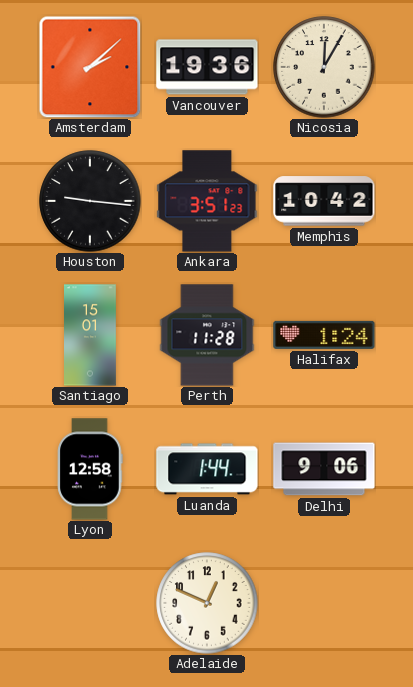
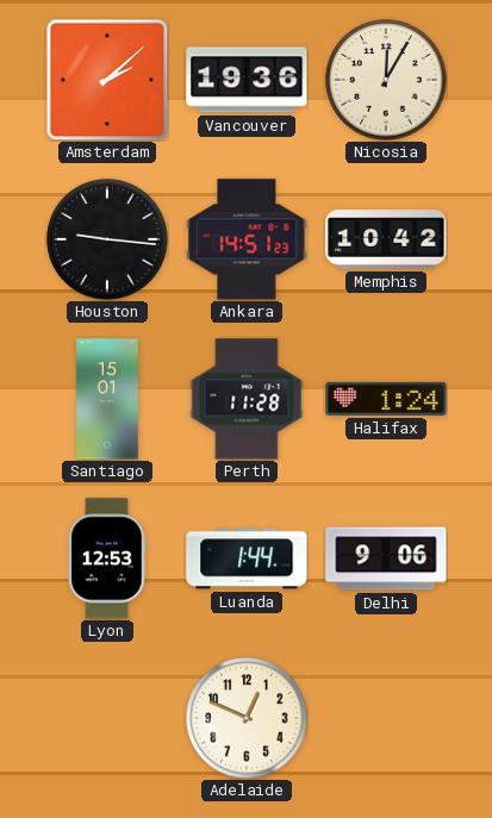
Ankara: 3:51 -> 14:51
Lyon: 12:58 -> 12:53
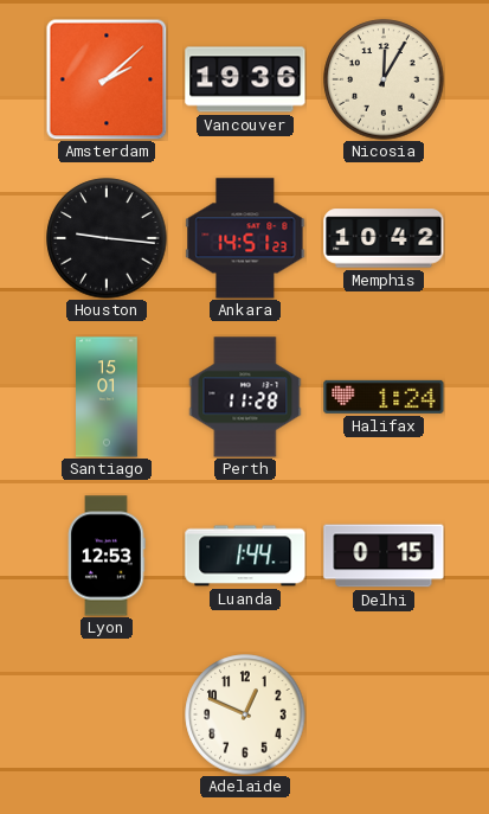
Delhi: 9:06 -> 0:15
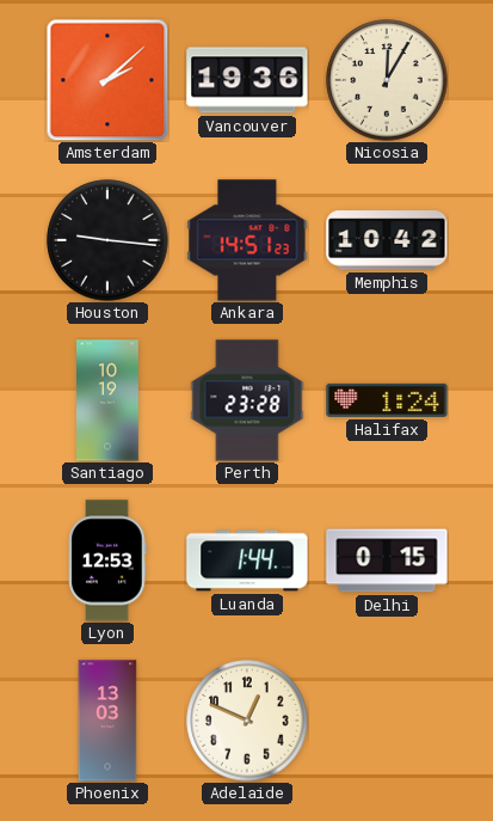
Santiago: 15:01 -> 10:19
Perth: 11:28 -> 23:28
Phoenix: none -> 13:03
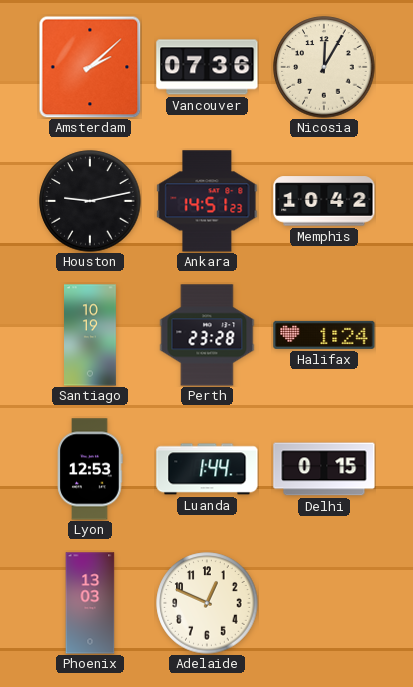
Vancouver: 19:36 -> 07:36
Houston: 9:16 -> 9:13
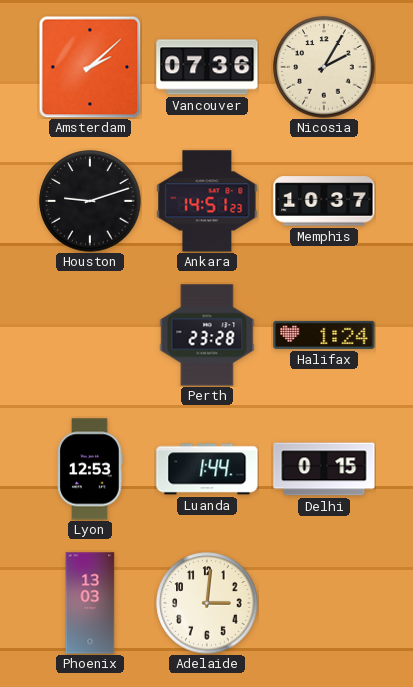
Nicosia: 12:05 -> 2:05
Houston: 9:13 -> 9:12
Memphis: 10:42 -> 10:37
Santiago: 10:19 -> none
Adelaide: 12:49 -> 3:01
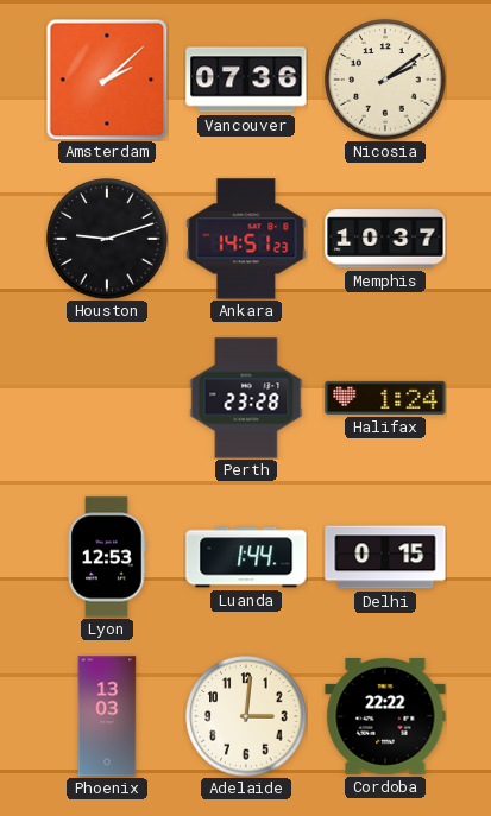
Nicosia: 2:05 -> 2:09
Cordoba: none -> 22:22
